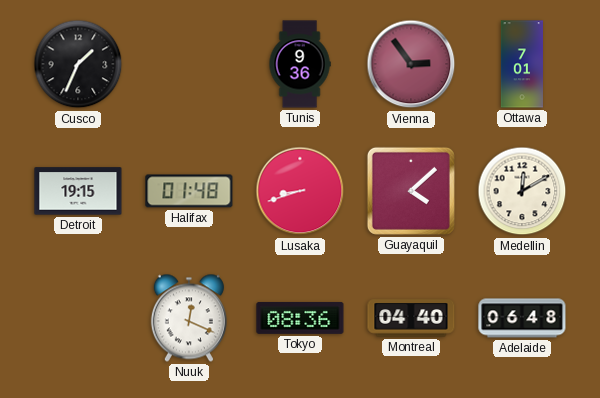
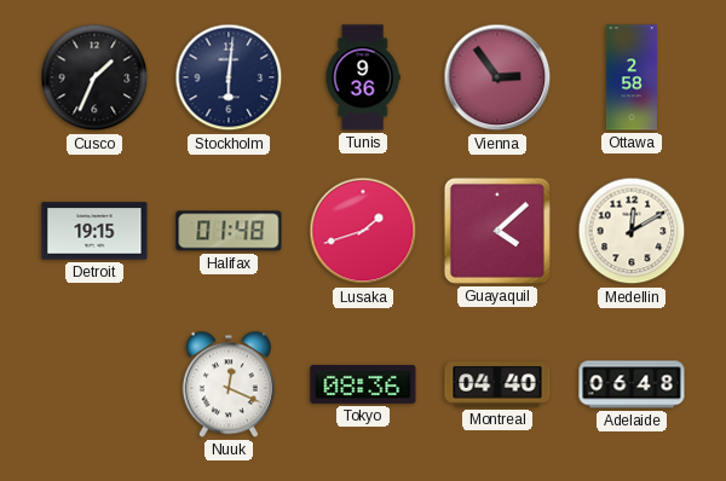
Stockholm: none -> 6:01
Ottawa: 7:01 -> 2:58
Lusaka: 8:42 -> 1:42
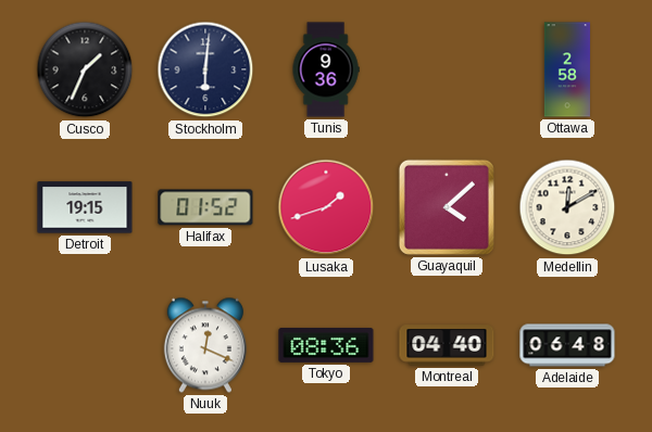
Vienna: 2:54 -> none
Halifax: 01:48 -> 01:52
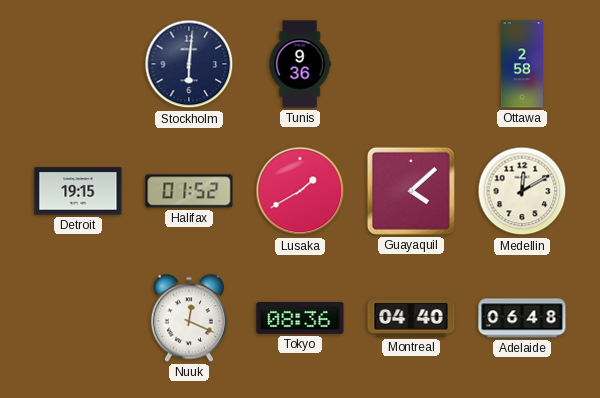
Cusco: 1:34 -> none
Lusaka: 1:42 -> 1:40
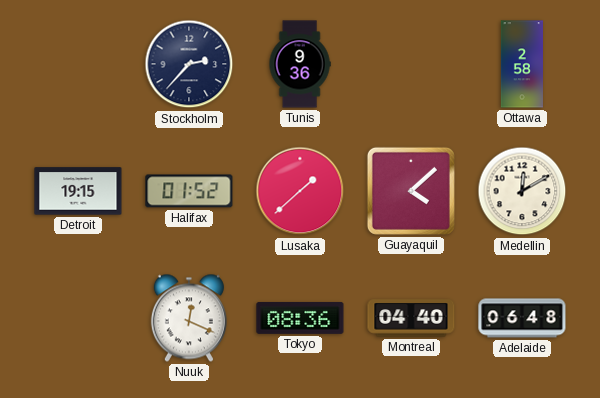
Stockholm: 6:01 -> 2:37
Lusaka: 1:40 -> 1:38
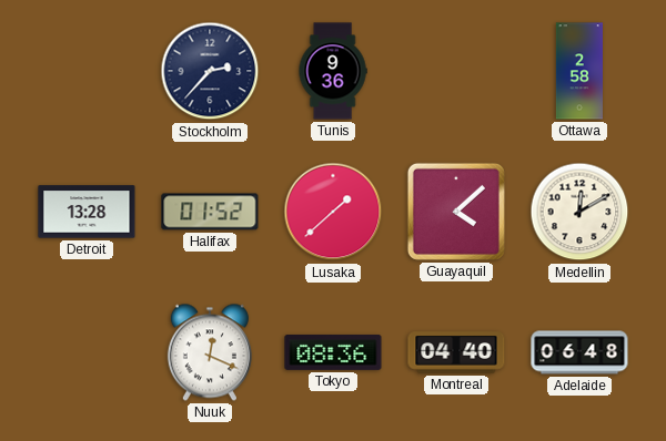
Detroit: 19:15 -> 13:28
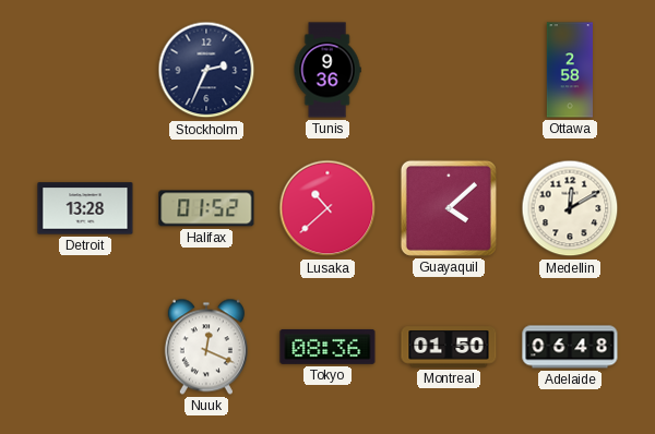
Stockholm: 2:37 -> 2:34
Lusaka: 1:38 -> 10:38
Montreal: 04:40 -> 01:50
